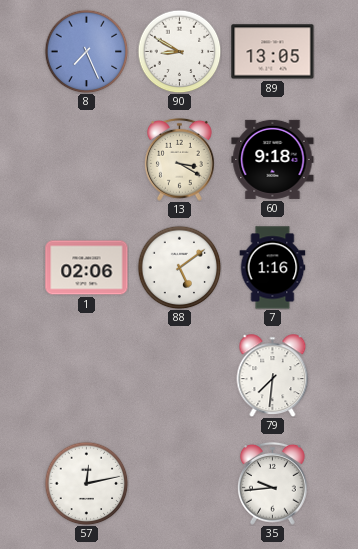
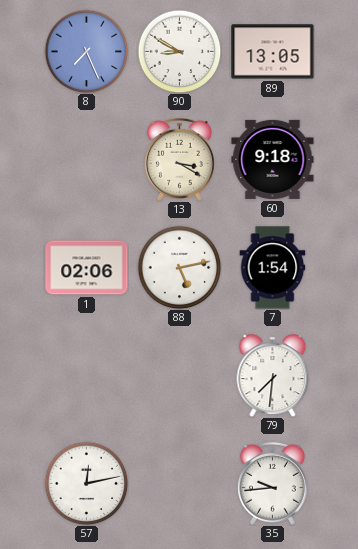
88: 5:09 -> 5:13
7: 1:16 -> 1:54
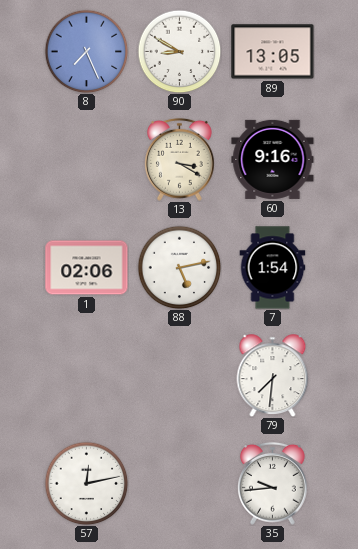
60: 9:18 -> 9:16
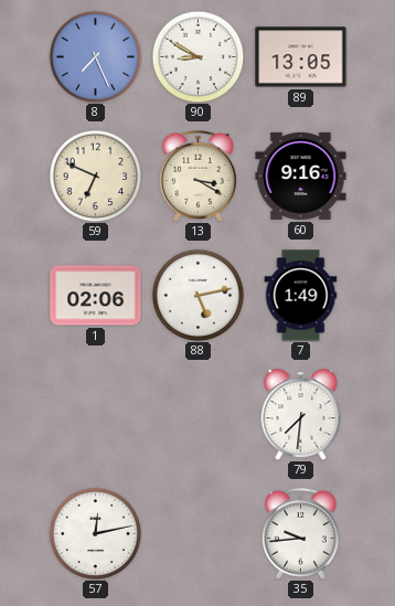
59: none -> 6:49
7: 1:54 -> 1:49
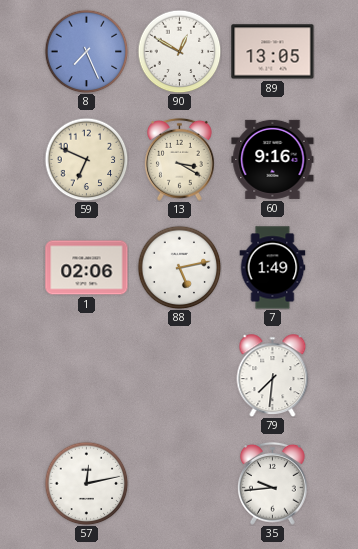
90: 8:50 -> 12:50
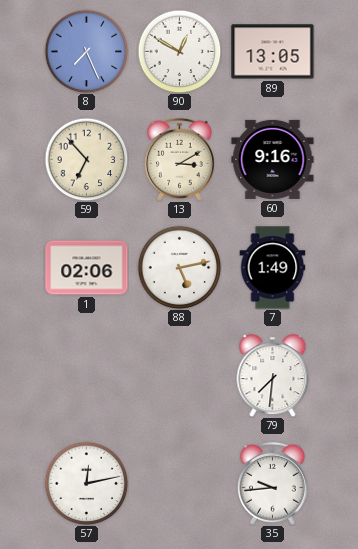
59: 6:49 -> 6:53
13: 3:20 -> 3:10
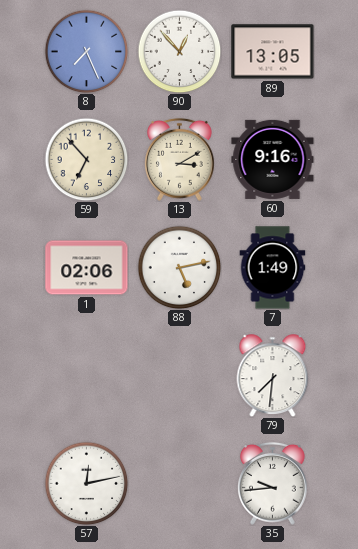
90: 12:50 -> 12:53
